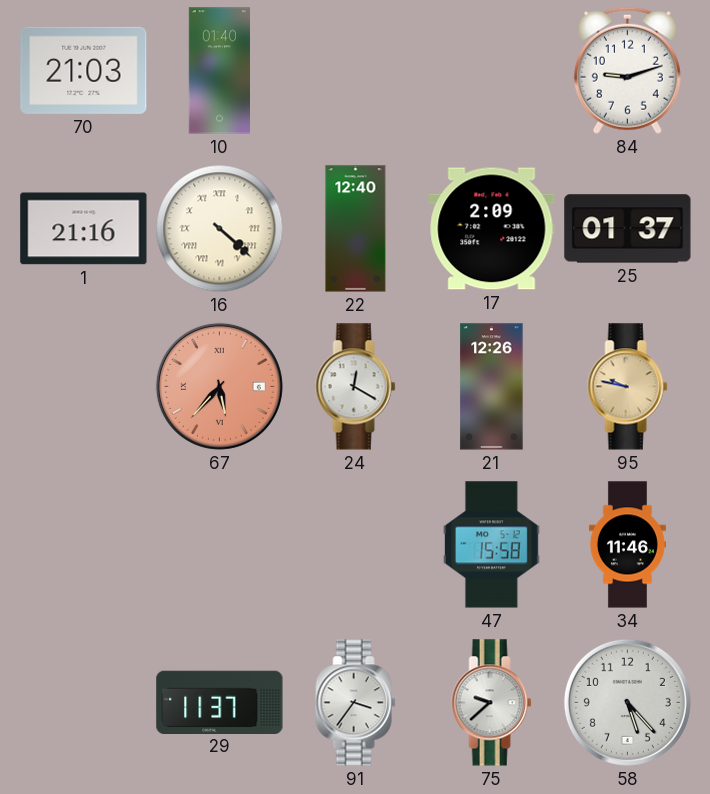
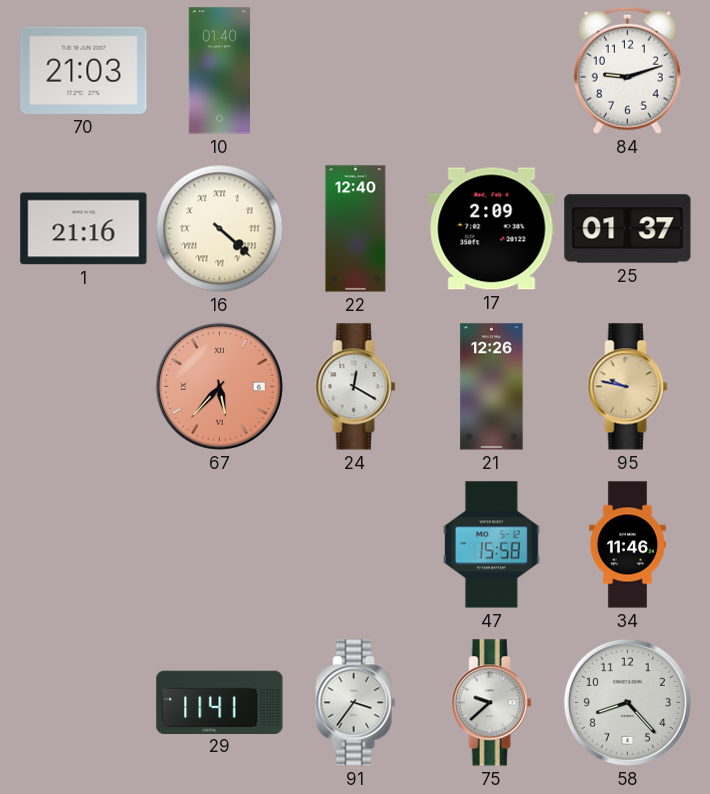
29: 11:37 -> 11:41
58: 5:23 -> 8:23
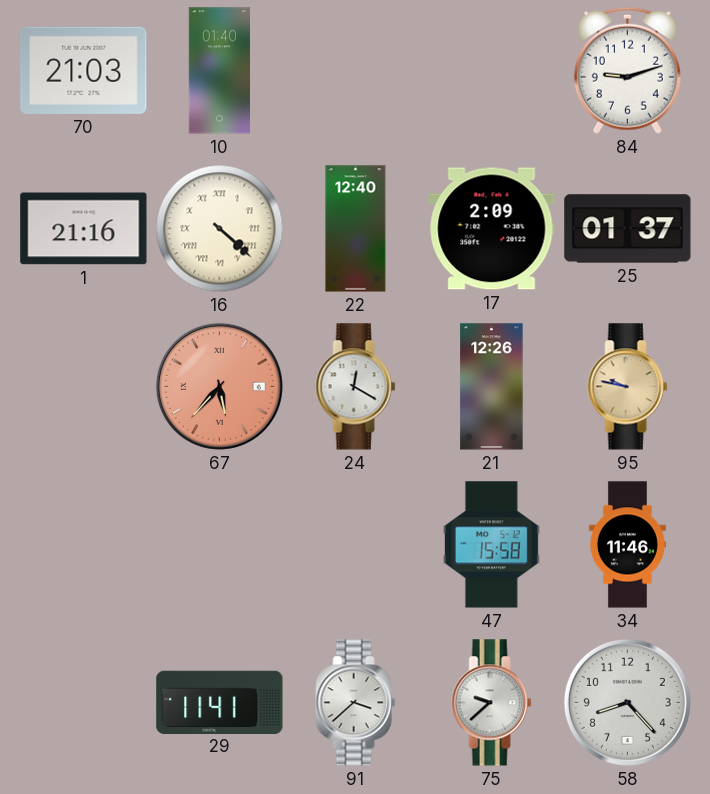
91: 3:36 -> 3:38
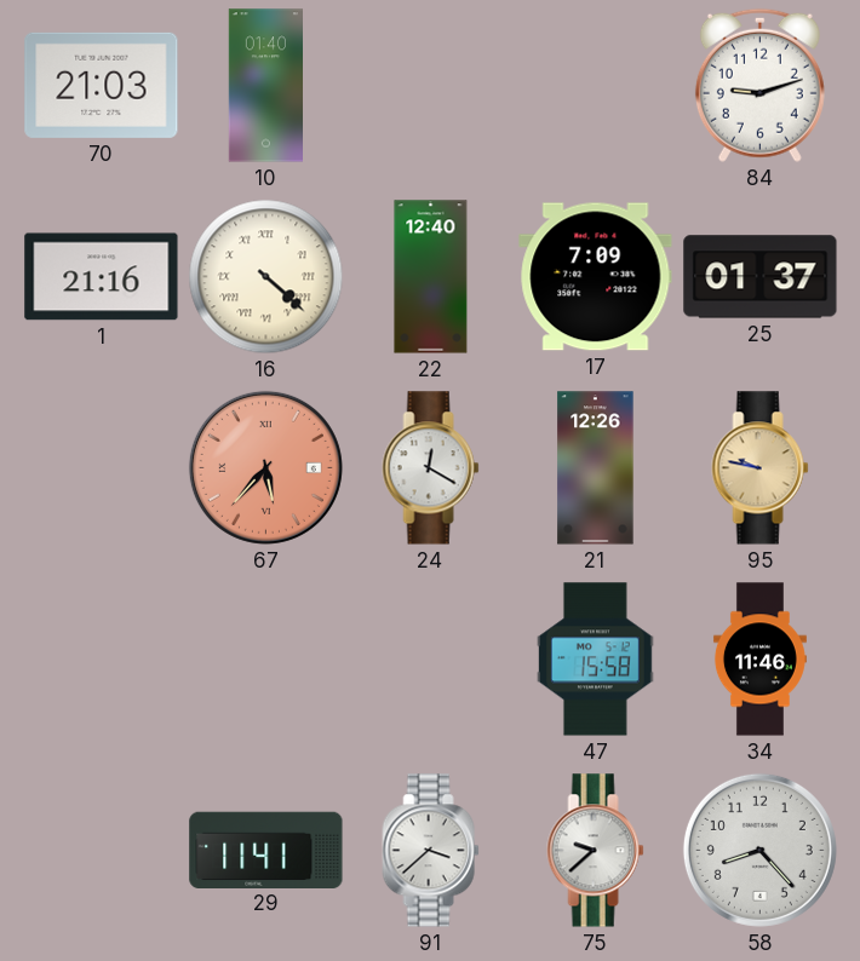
17: 2:09 -> 7:09
